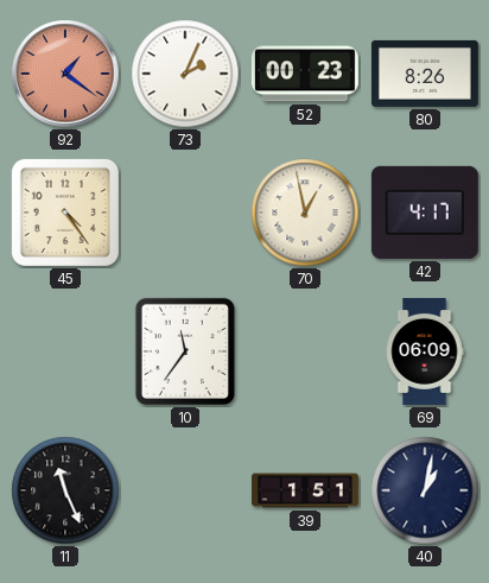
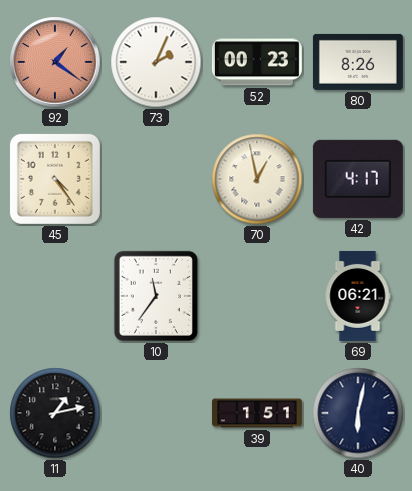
69: 06:09 -> 06:21
11: 11:26 -> 1:13
40: 1:02 -> 6:02
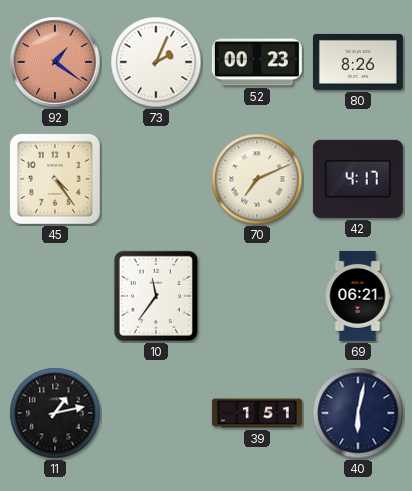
70: 12:58 -> 7:11
